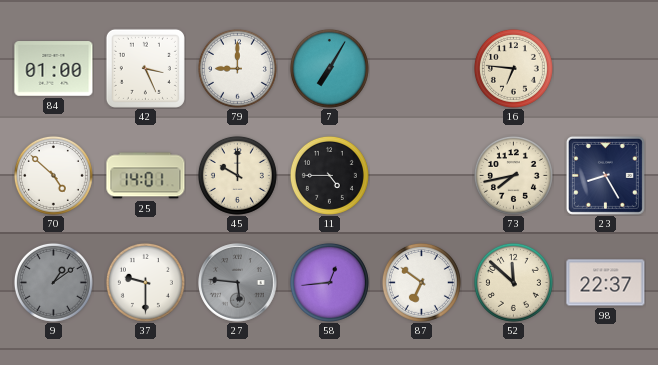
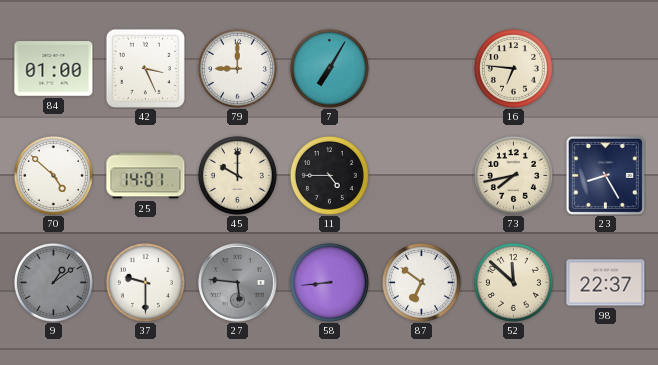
58: 12:44 -> 8:44
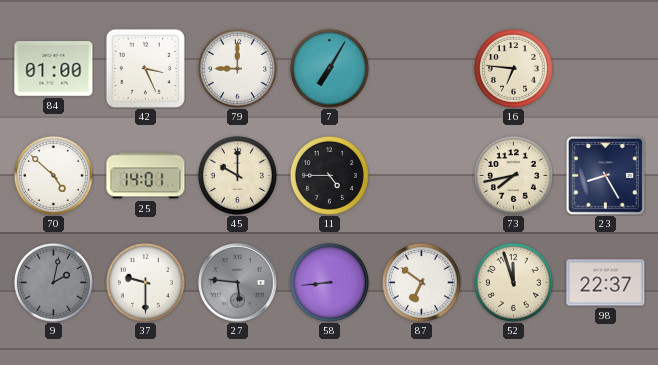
9: 1:09 -> 2:02
52: 11:52 -> 11:57
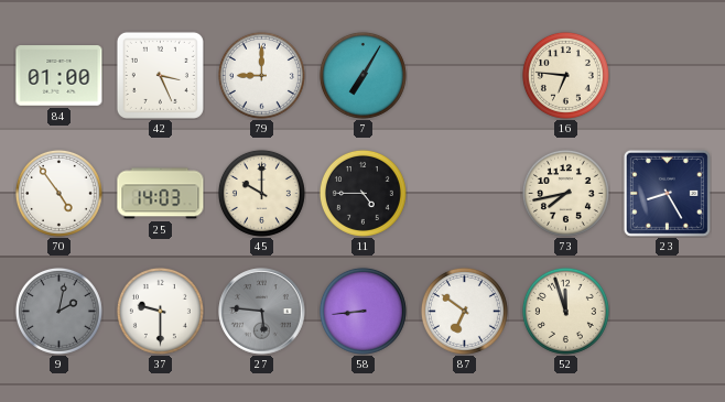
70: 4:52 -> 4:54
25: 14:01 -> 14:03
98: 22:37 -> none
